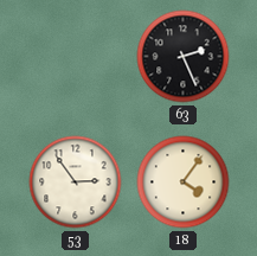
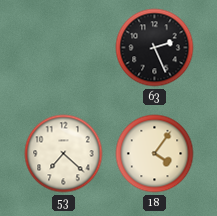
53: 2:54 -> 7:22
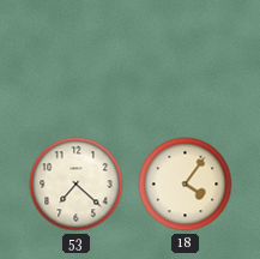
63: 2:26 -> none
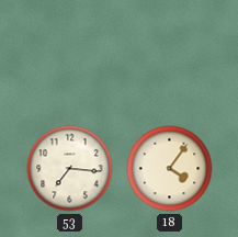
53: 7:22 -> 7:16
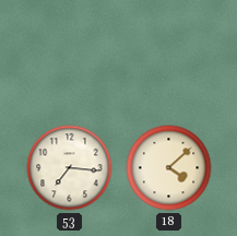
18: 4:06 -> 4:08
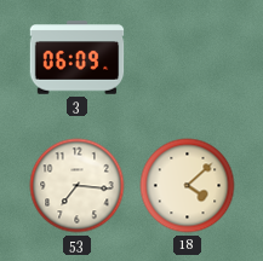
3: none -> 06:09
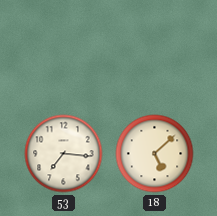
3: 06:09 -> none
18: 4:08 -> 5:08
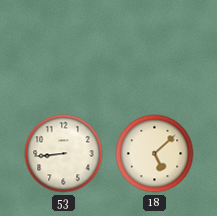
53: 7:16 -> 8:44
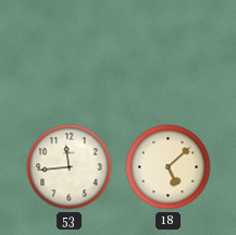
53: 8:44 -> 11:44
